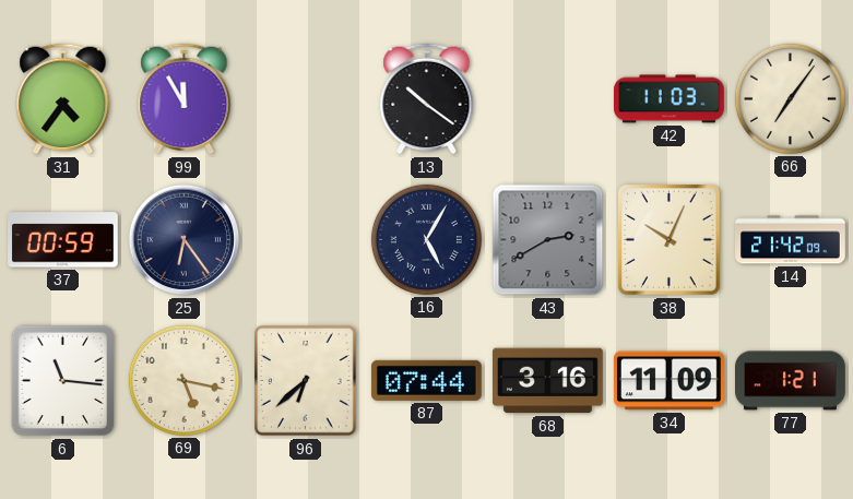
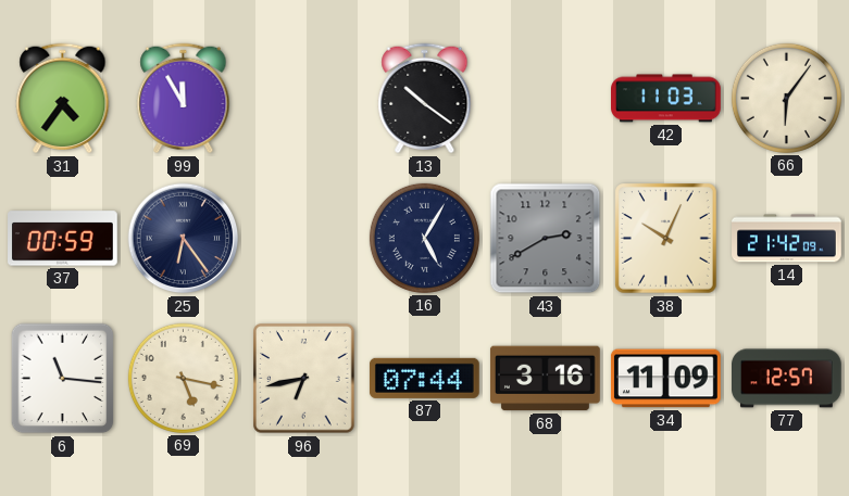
66: 7:06 -> 6:06
96: 6:38 -> 6:43
77: 1:21 -> 12:57
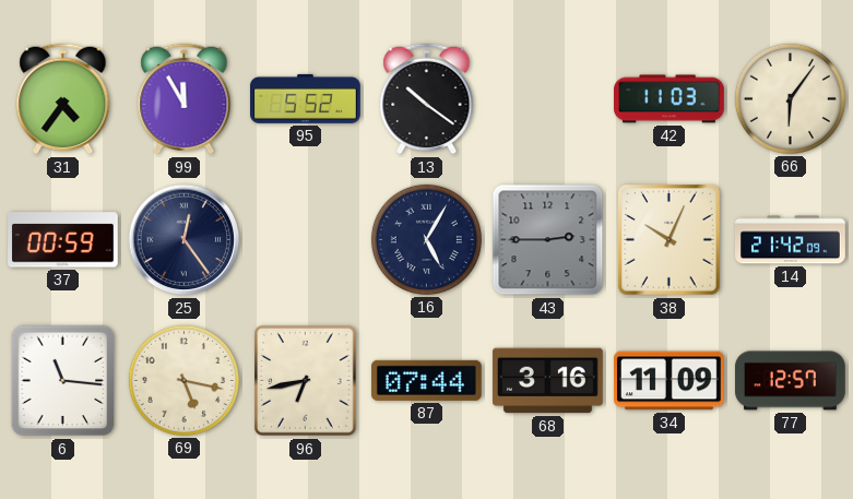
95: none -> 5:52
25: 6:24 -> 12:24
43: 2:40 -> 2:45
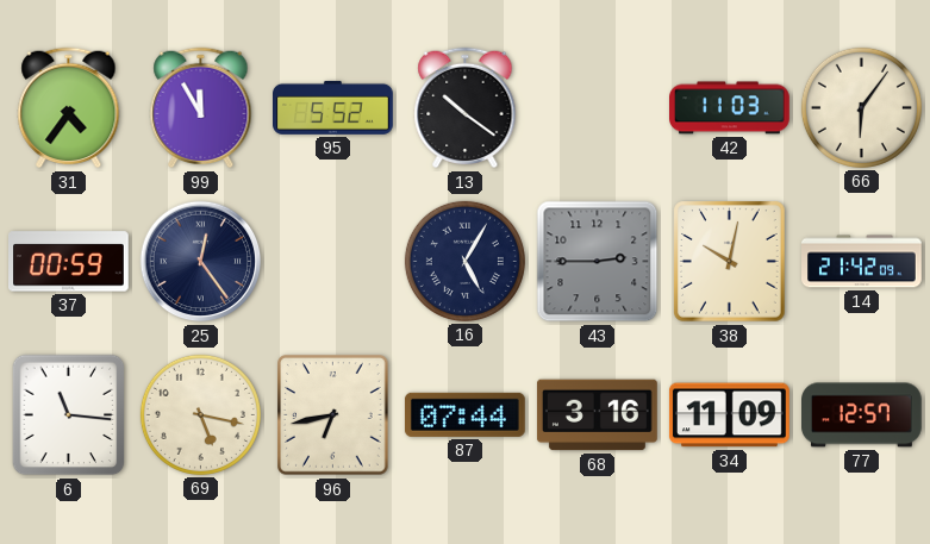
38: 10:04 -> 10:02
